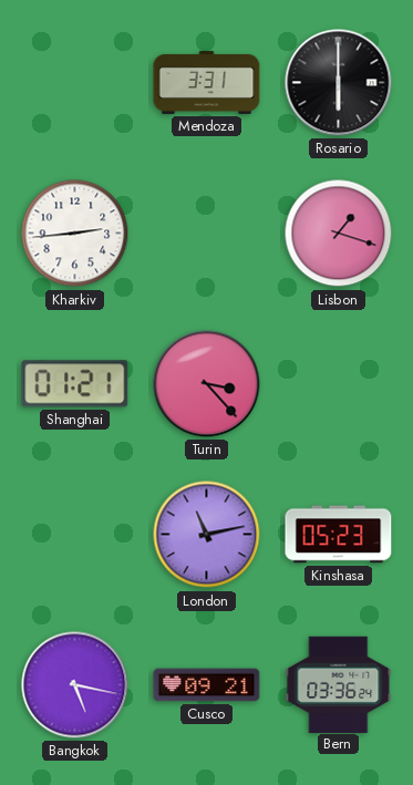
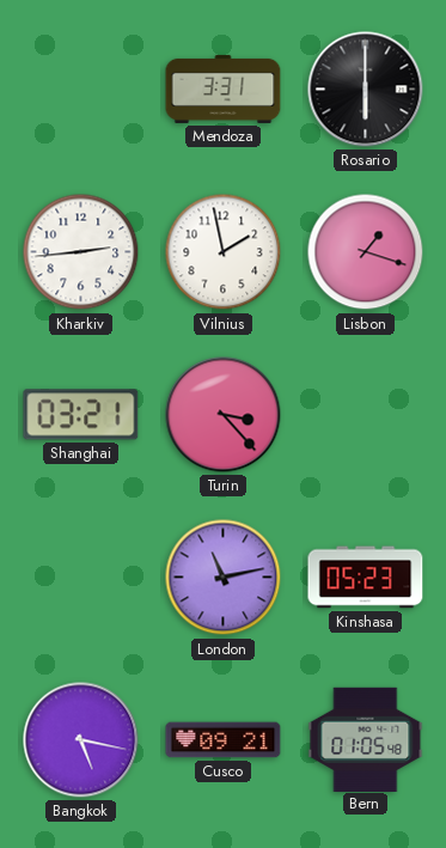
Vilnius: none -> 1:58
Shanghai: 01:21 -> 03:21
Bern: 03:36 -> 01:05
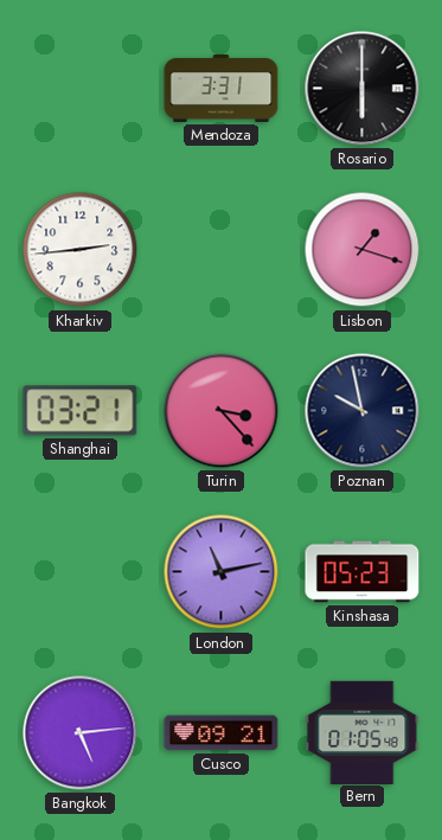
Vilnius: 1:58 -> none
Poznan: none -> 9:58
Bangkok: 5:17 -> 5:14
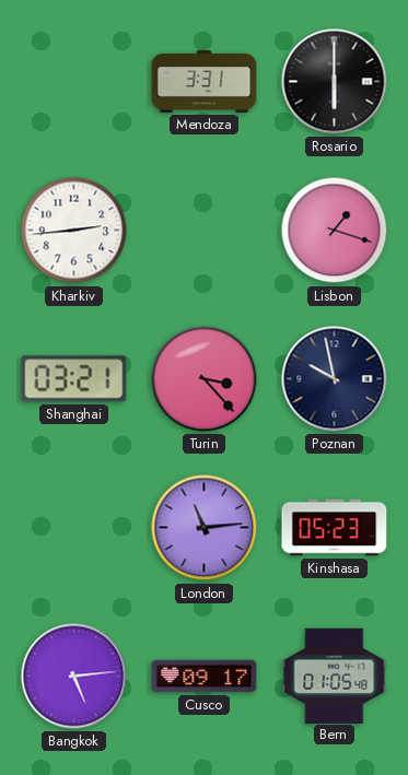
London: 11:13 -> 11:14
Cusco: 09:21 -> 09:17
